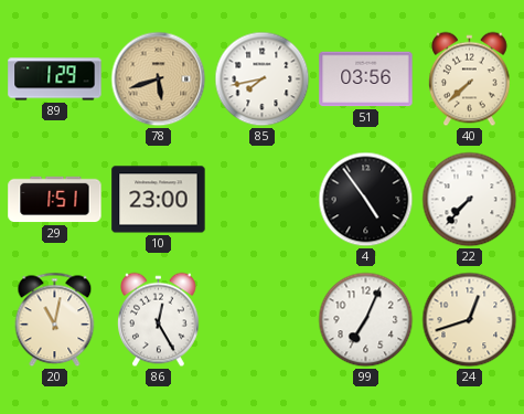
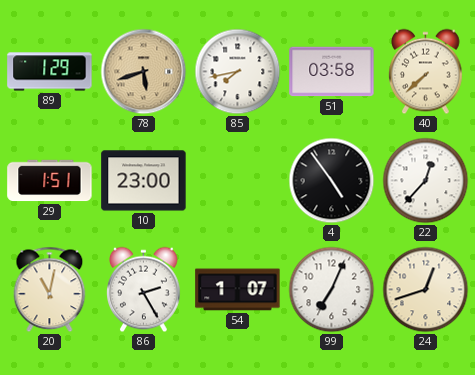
51: 03:56 -> 03:58
22: 7:37 -> 12:37
86: 12:25 -> 2:25
54: none -> 1:07
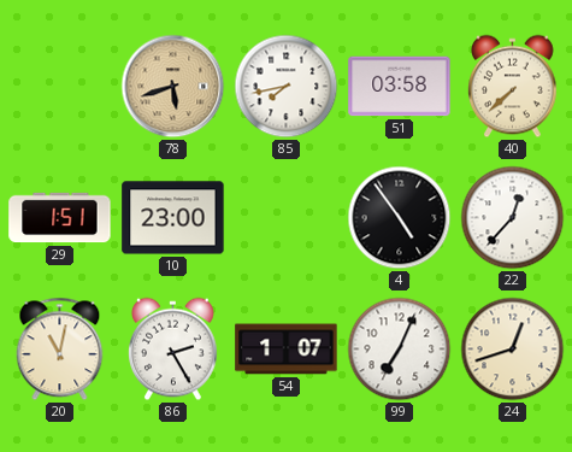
89: 1:29 -> none
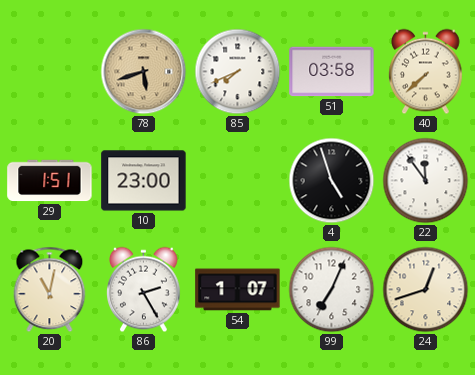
85: 7:43 -> 7:41
4: 4:54 -> 4:57
22: 12:37 -> 11:54
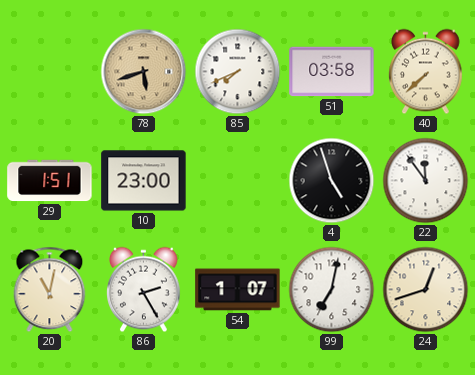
99: 7:04 -> 7:02
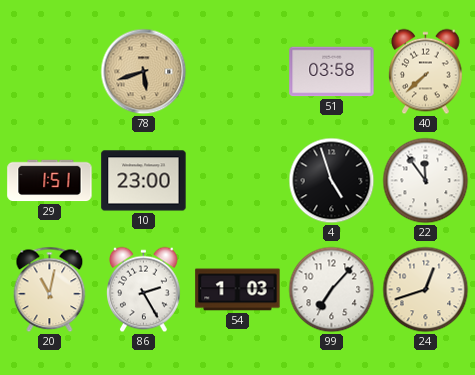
85: 7:41 -> none
54: 1:07 -> 1:03
99: 7:02 -> 7:07
